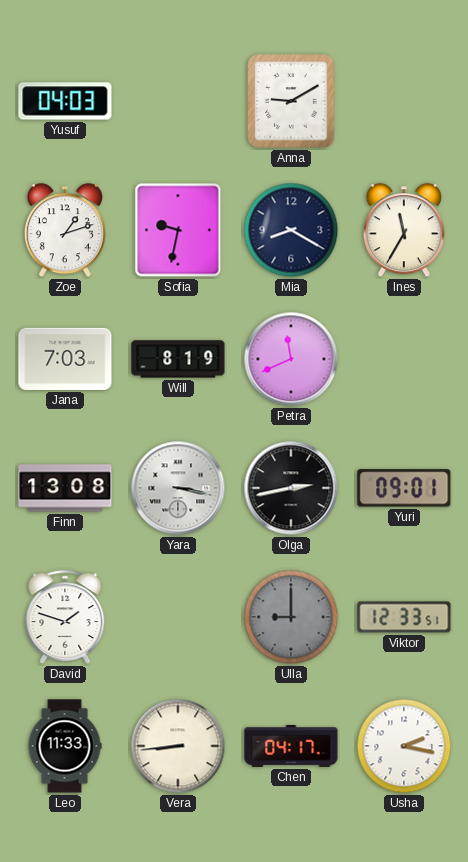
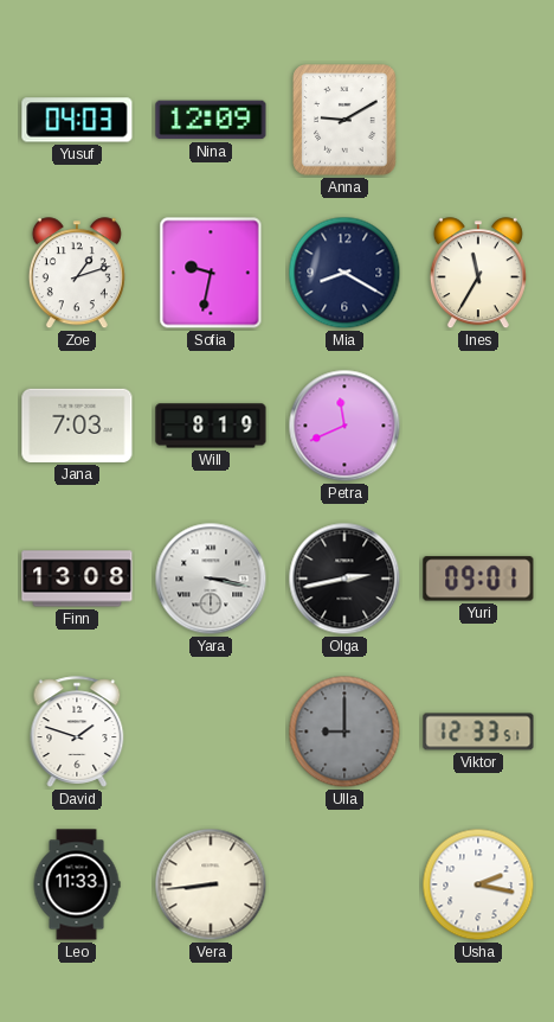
Nina: none -> 12:09
Chen: 04:17 -> none
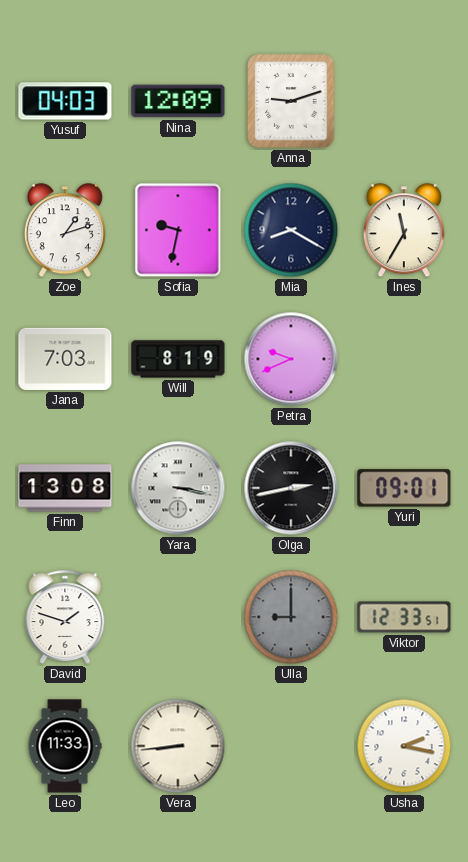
Anna: 9:10 -> 9:12
Petra: 11:41 -> 9:41
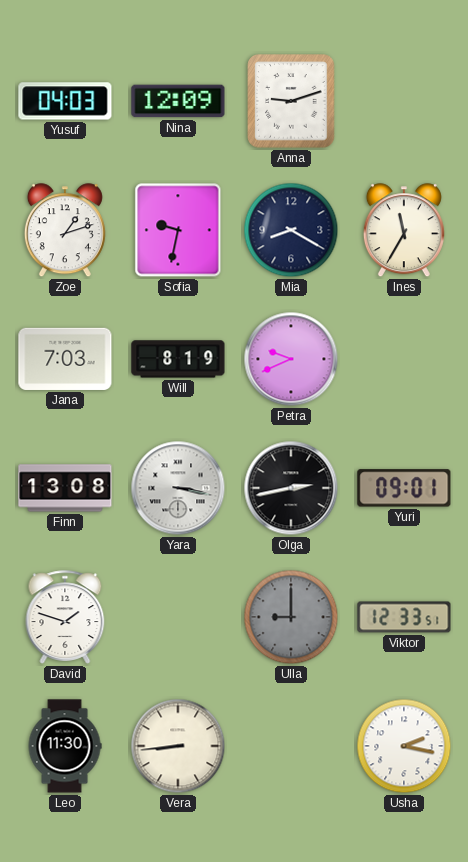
Leo: 11:33 -> 11:30
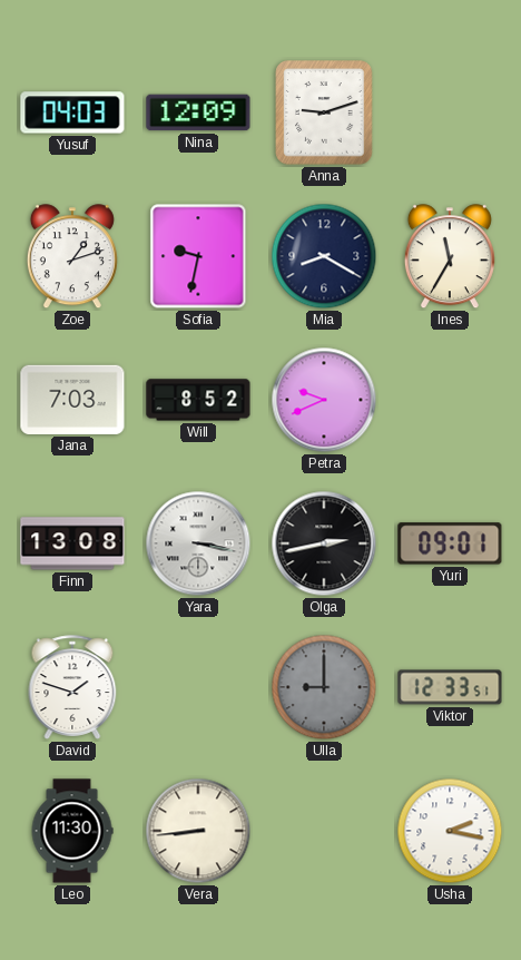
Will: 8:19 -> 8:52
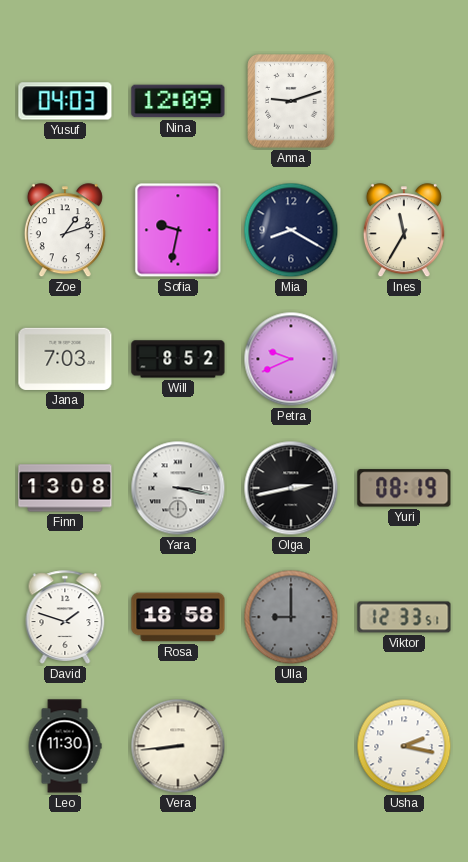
Yuri: 09:01 -> 08:19
Rosa: none -> 18:58
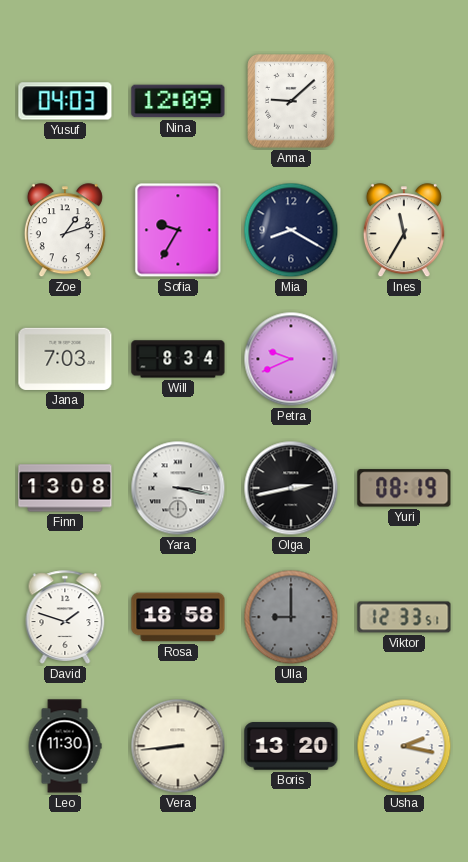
Anna: 9:12 -> 9:08
Sofia: 9:32 -> 9:35
Will: 8:52 -> 8:34
Boris: none -> 13:20
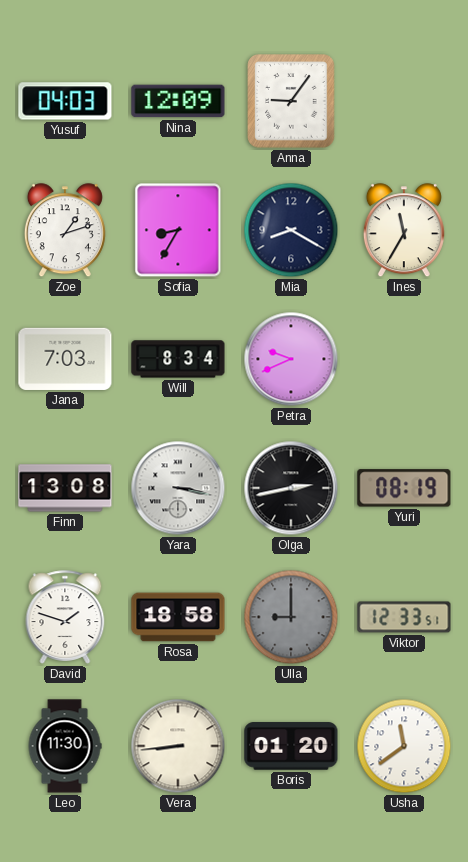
Anna: 9:08 -> 9:06
Sofia: 9:35 -> 8:35
Boris: 13:20 -> 01:20
Usha: 2:17 -> 11:39
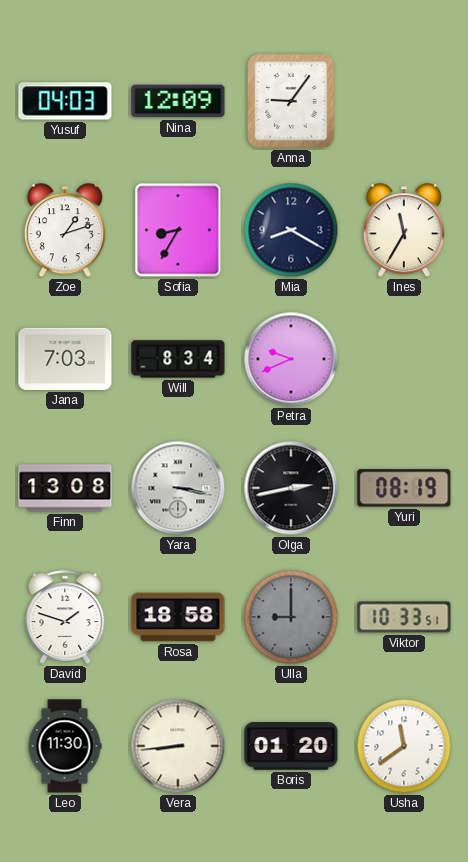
Viktor: 12:33 -> 10:33
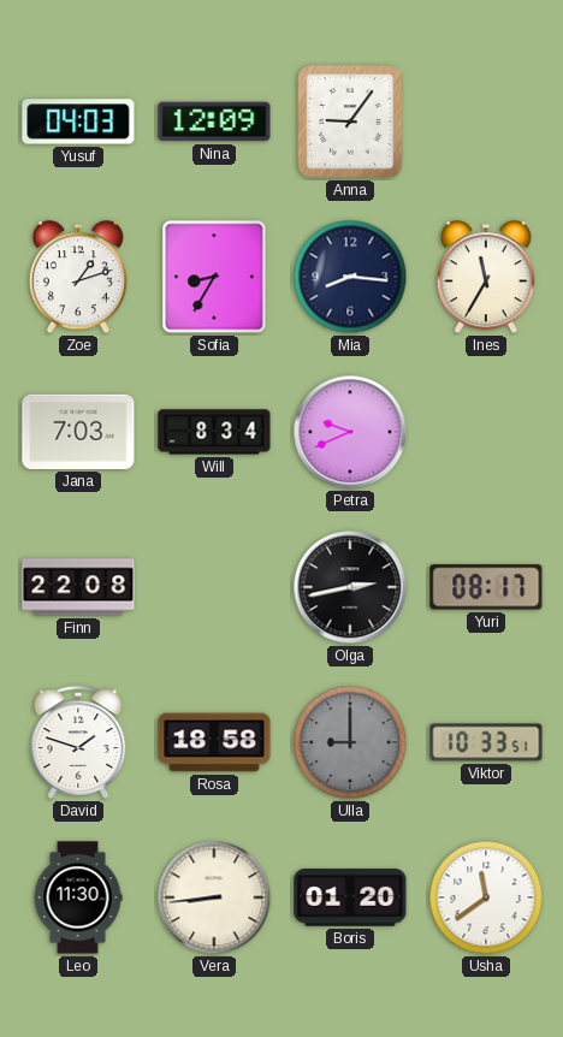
Mia: 8:20 -> 8:16
Finn: 13:08 -> 22:08
Yara: 3:17 -> none
Yuri: 08:19 -> 08:17
